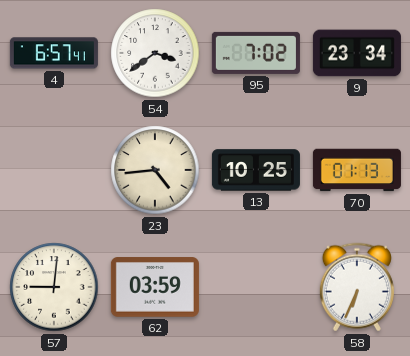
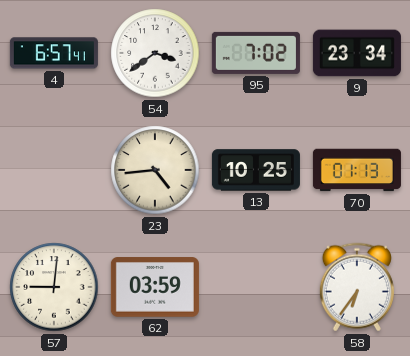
58: 6:34 -> 6:36
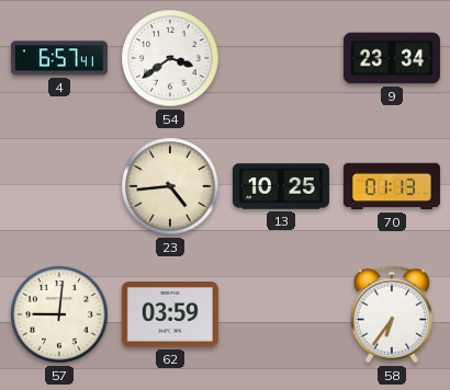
95: 7:02 -> none
